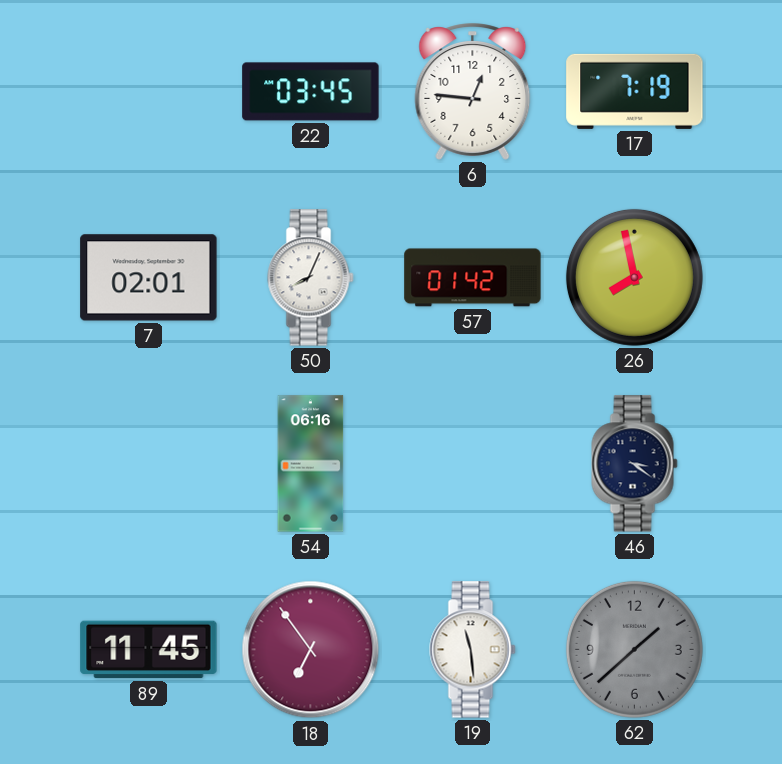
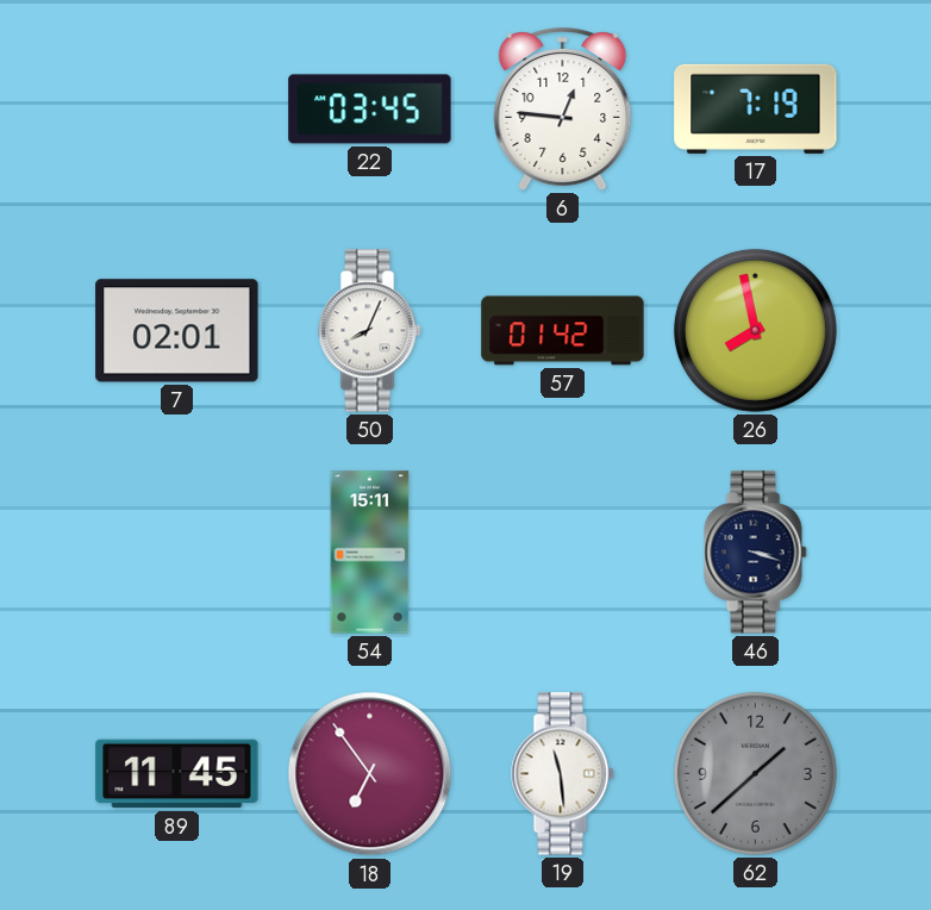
54: 06:16 -> 15:11
46: 3:21 -> 3:18
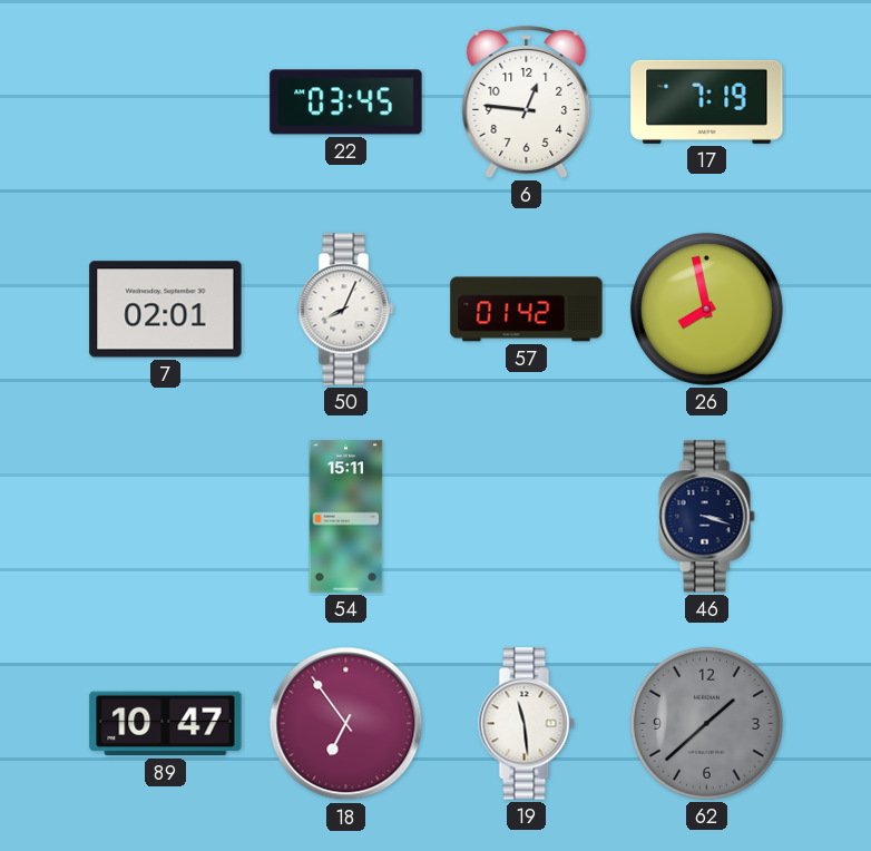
89: 11:45 -> 10:47
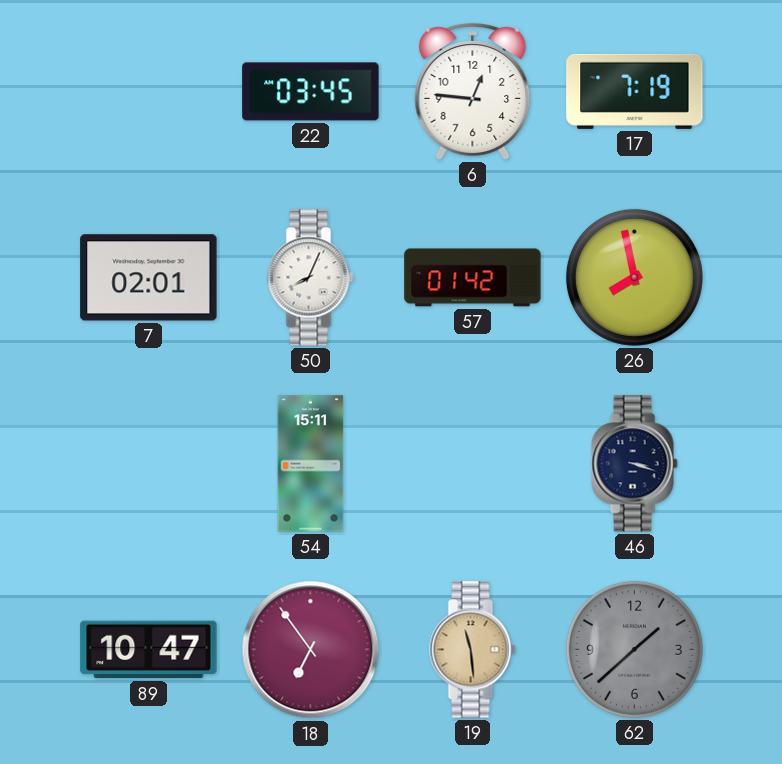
19 dial: white -> champagne
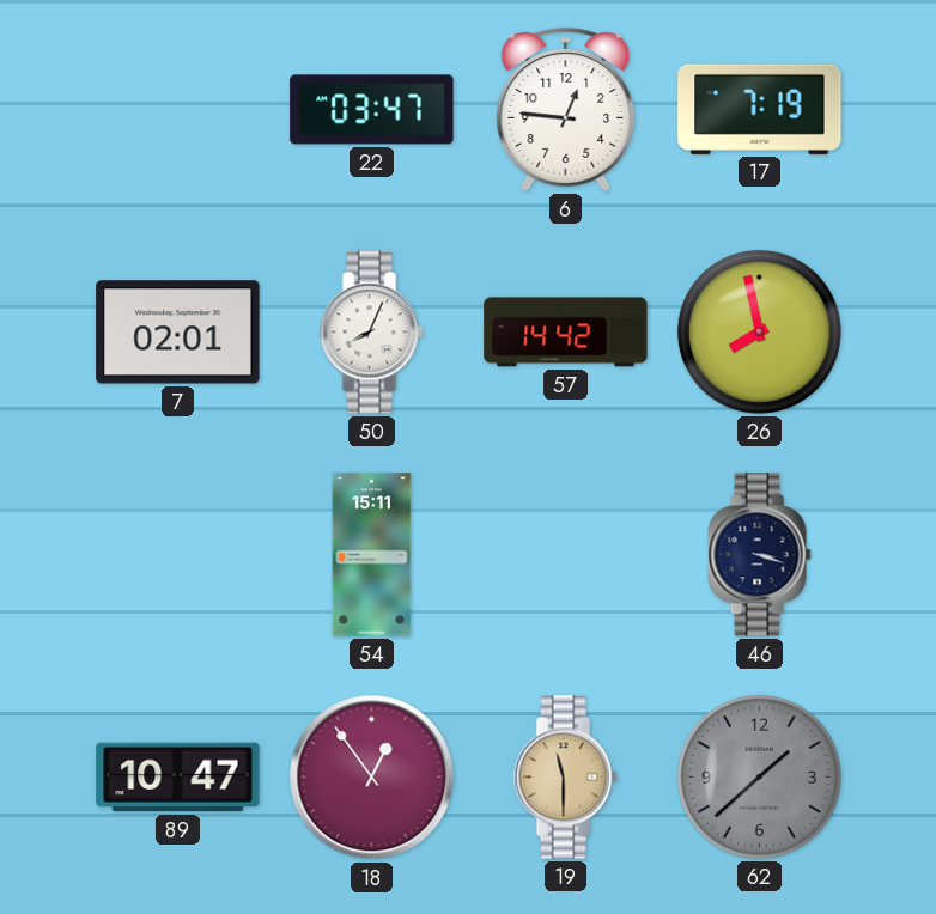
22: 03:45 -> 03:47
57: 01:42 -> 14:42
18: 6:54 -> 12:54
19: 11:29 -> 11:30
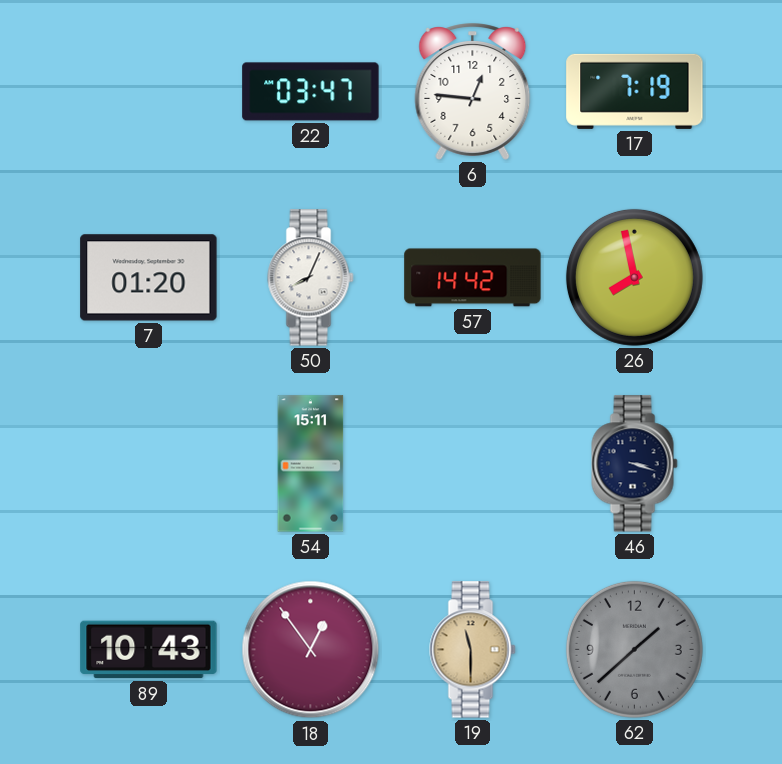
7: 02:01 -> 01:20
89: 10:47 -> 10:43
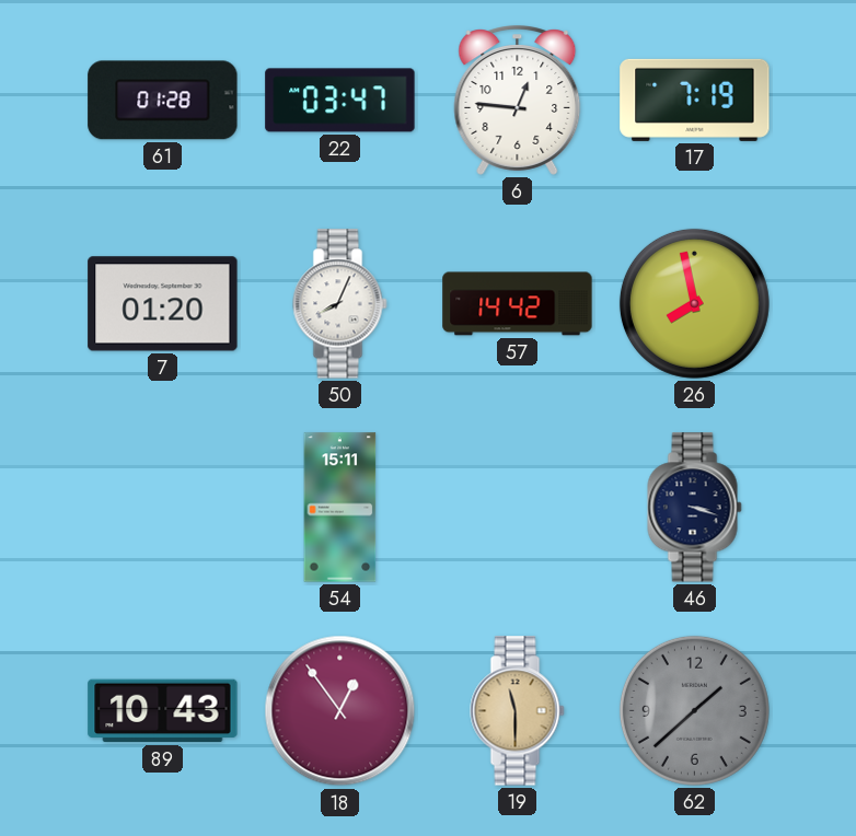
61: none -> 01:28
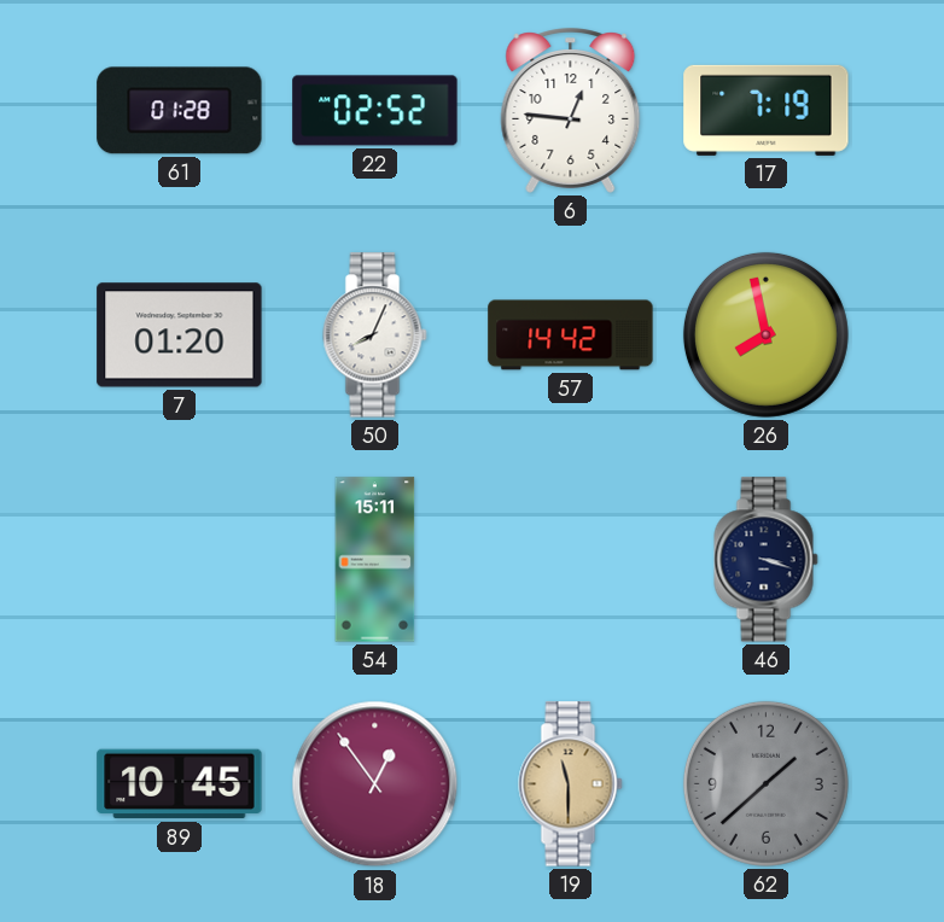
22: 03:47 -> 02:52
89: 10:43 -> 10:45
